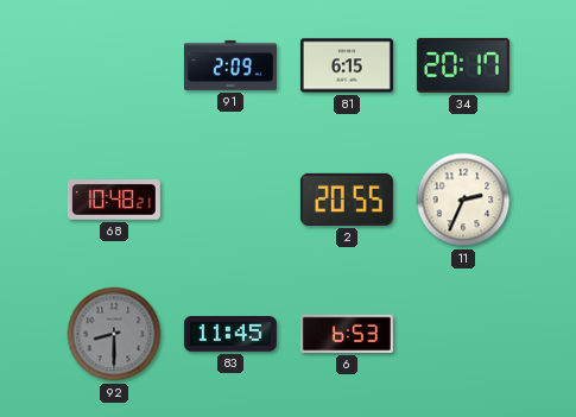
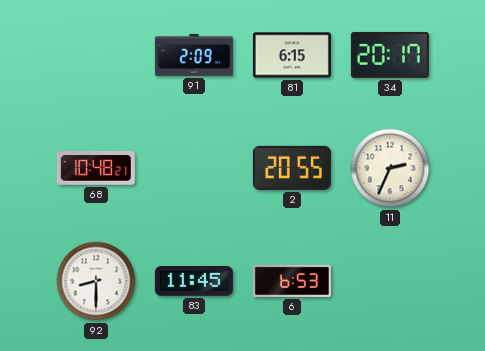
92 dial: grey -> white
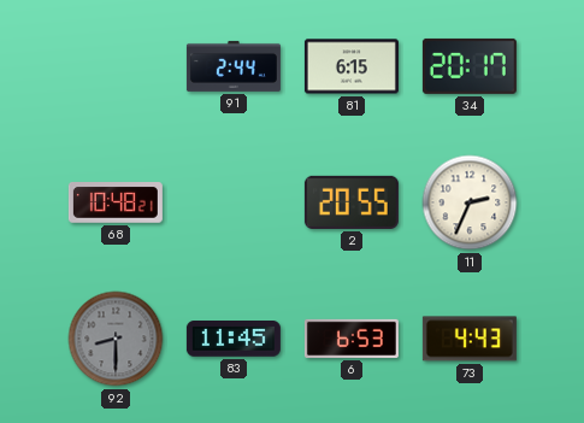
91: 2:09 -> 2:44
92 dial: white -> grey
73: none -> 4:43
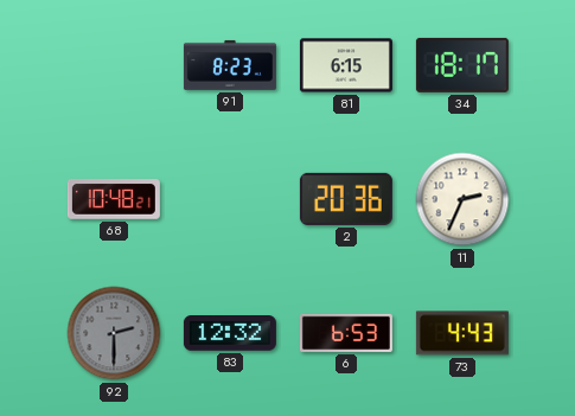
91: 2:44 -> 8:23
34: 20:17 -> 18:17
2: 20:55 -> 20:36
92: 8:30 -> 2:30
83: 11:45 -> 12:32
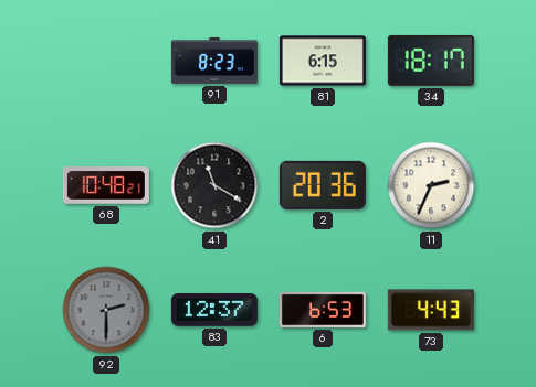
41: none -> 11:20
83: 12:32 -> 12:37
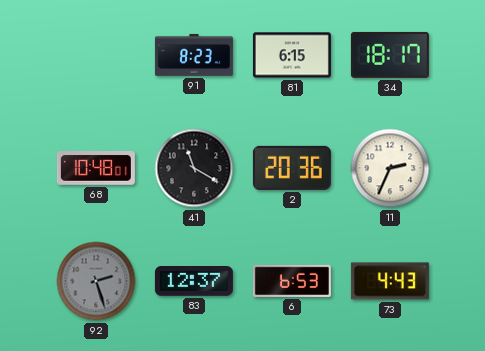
68: 10:48:21 -> 10:48:01
92: 2:30 -> 2:27
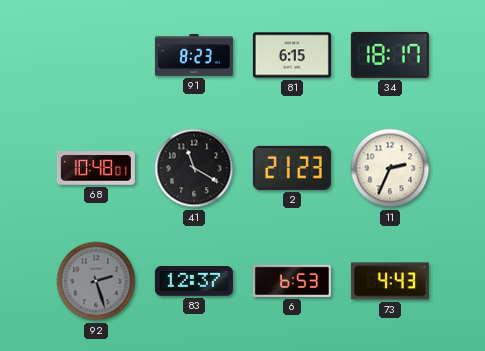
2: 20:36 -> 21:23
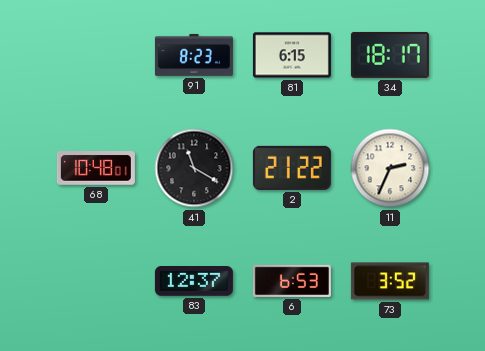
2: 21:23 -> 21:22
92: 2:27 -> none
73: 4:43 -> 3:52
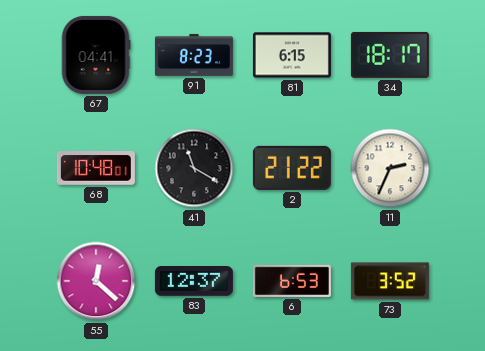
67: none -> 04:41
55: none -> 12:22
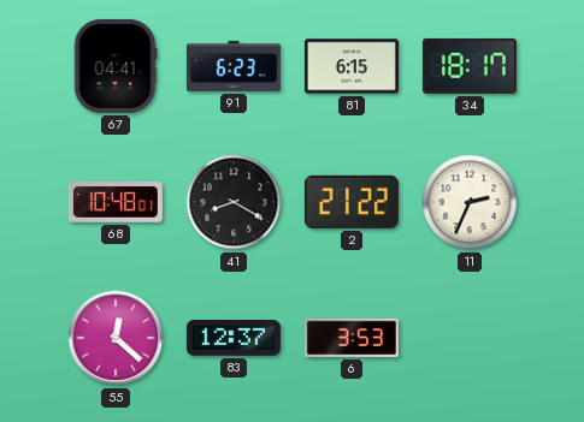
91: 8:23 -> 6:23
41: 11:20 -> 8:20
6: 6:53 -> 3:53
73: 3:52 -> none
